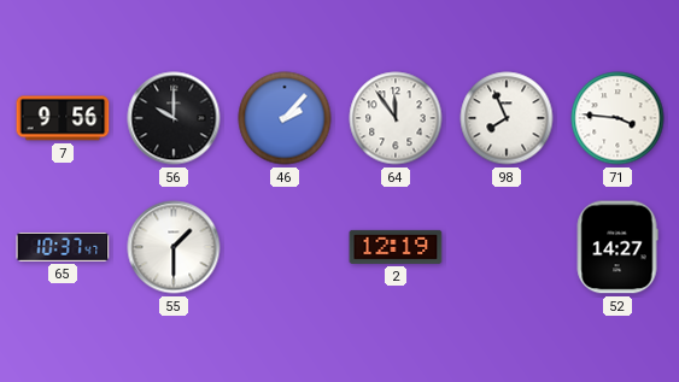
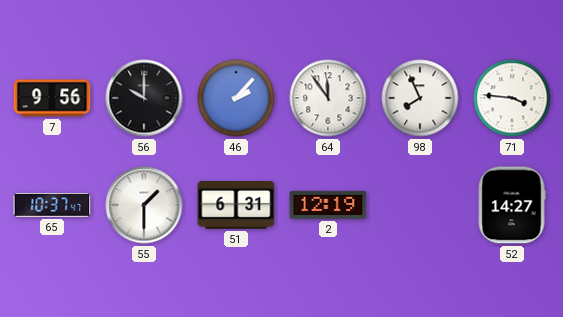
51: none -> 6:31
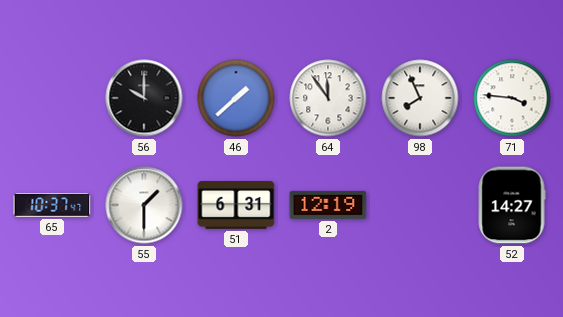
7: 9:56 -> none
46: 2:07 -> 1:38
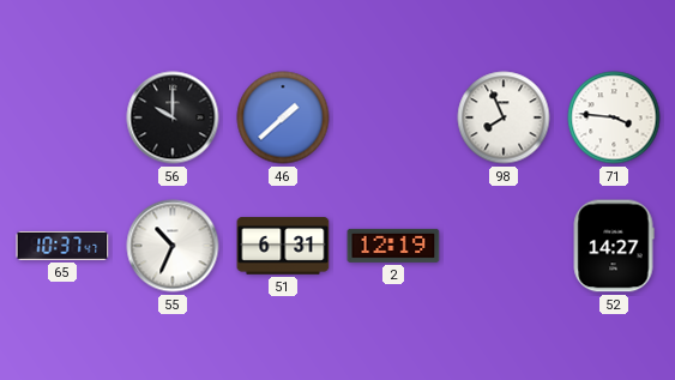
64: 11:54 -> none
55: 1:30 -> 10:34
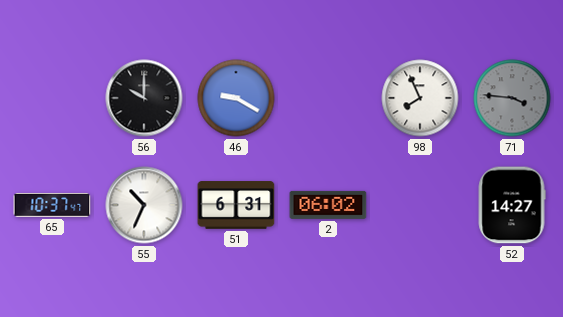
46: 1:38 -> 9:20
71 dial: white -> grey
2: 12:19 -> 06:02
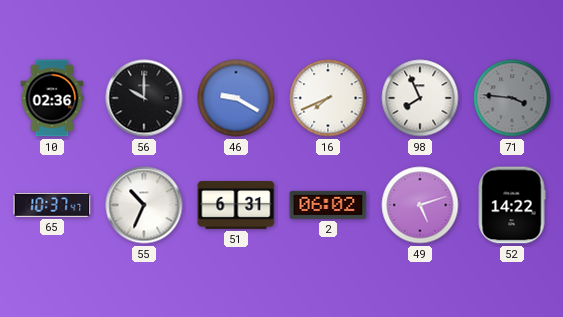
10: none -> 02:36
16: none -> 7:41
49: none -> 5:12
52: 14:27 -> 14:22
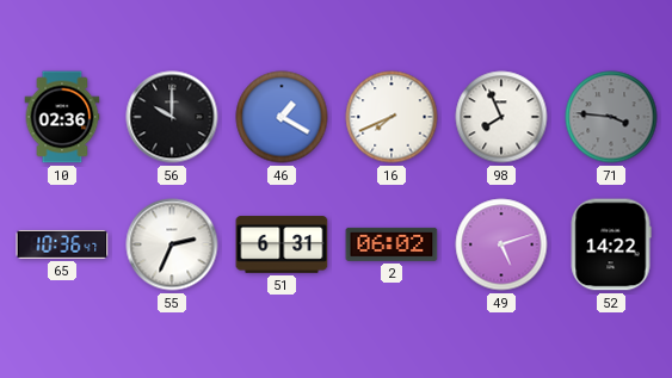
46: 9:20 -> 1:20
65: 10:37 -> 10:36
55: 10:34 -> 2:34
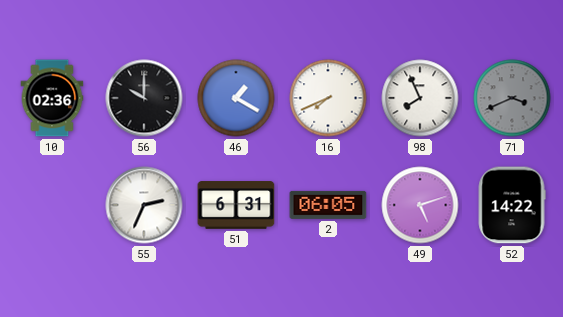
71: 3:46 -> 3:41
65: 10:36 -> none
2: 06:02 -> 06:05
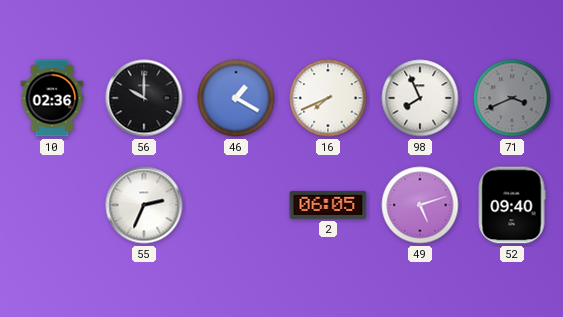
51: 6:31 -> none
52: 14:22 -> 09:40
